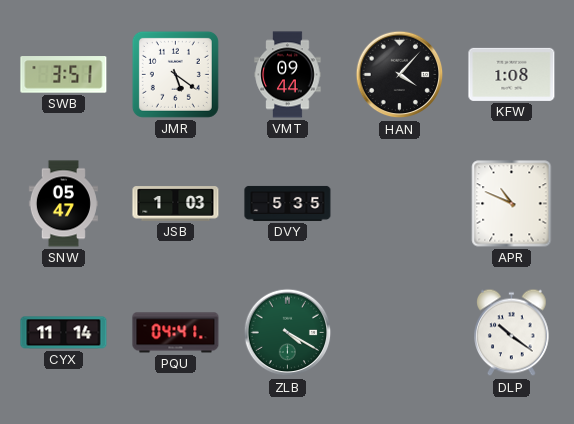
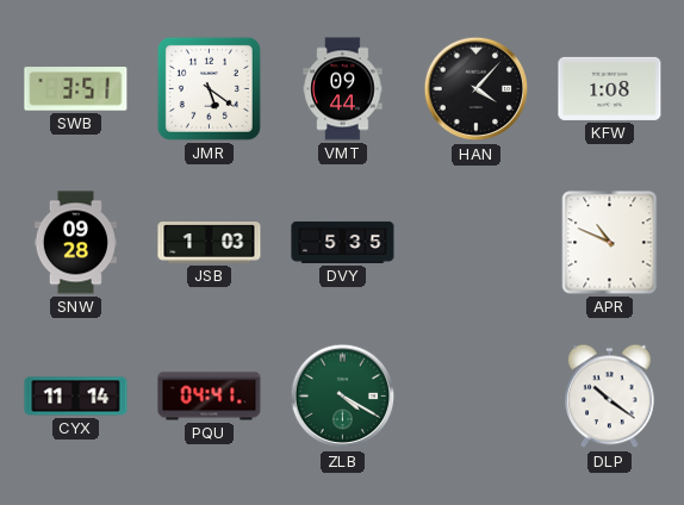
SNW: 05:47 -> 09:28
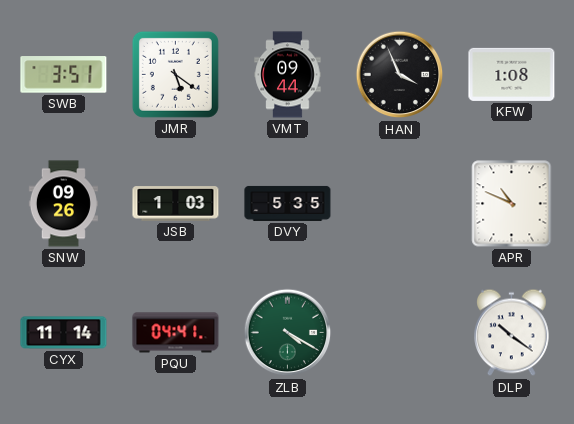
HAN: 4:07 -> 3:56
SNW: 09:28 -> 09:26
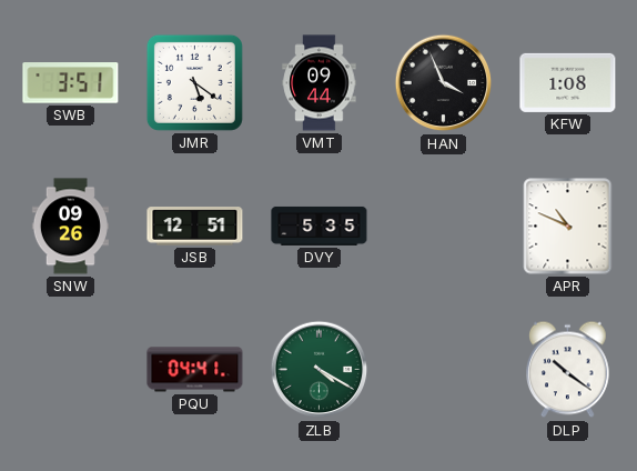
JSB: 1:03 -> 12:51
CYX: 11:14 -> none
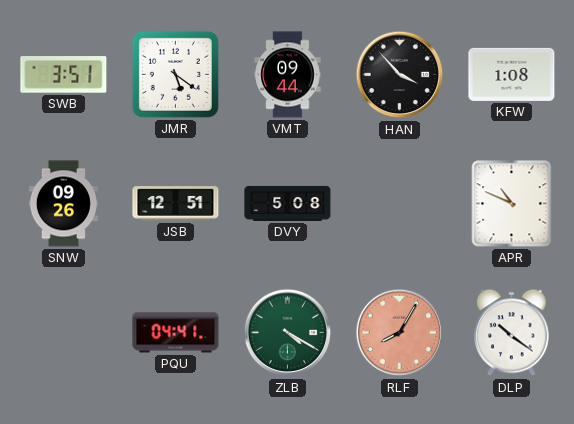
HAN: 3:56 -> 3:53
DVY: 5:35 -> 5:08
RLF: none -> 8:05
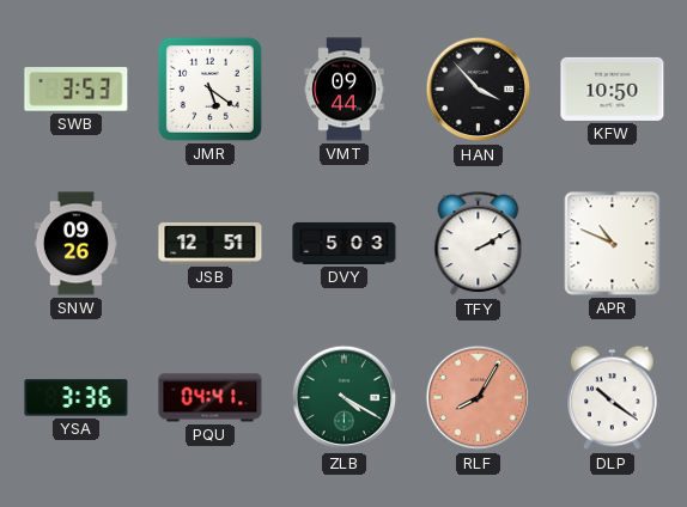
SWB: 3:51 -> 3:53
KFW: 1:08 -> 10:50
DVY: 5:08 -> 5:03
TFY: none -> 2:10
YSA: none -> 3:36
